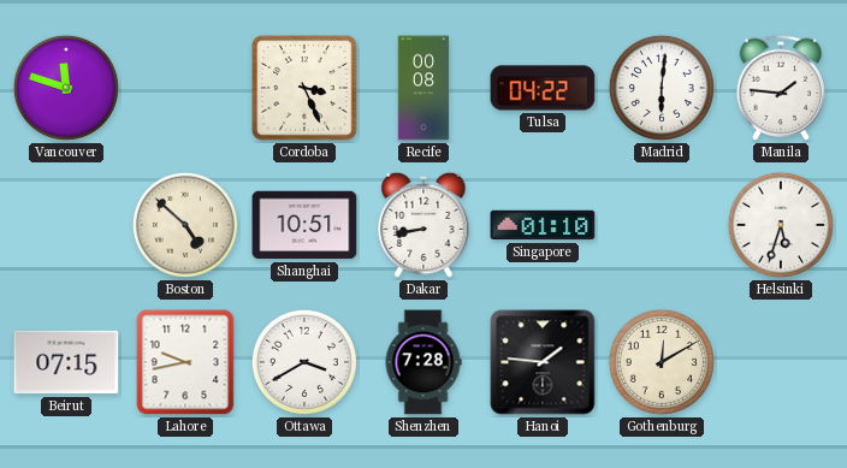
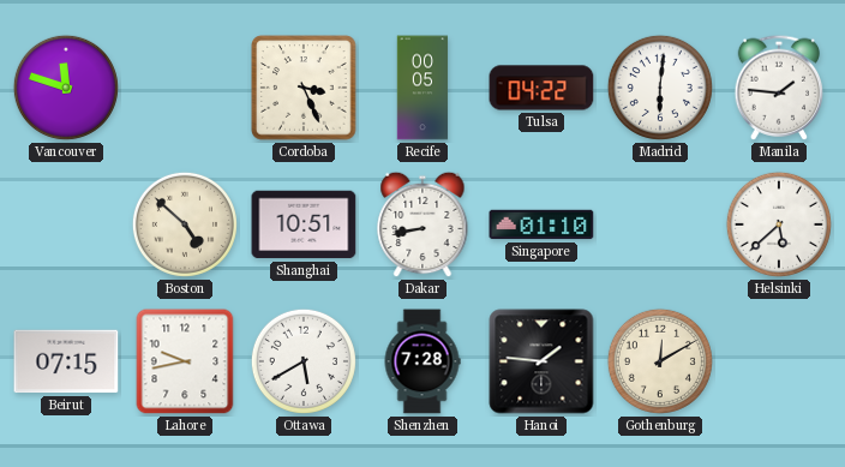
Recife: 00:08 -> 00:05
Helsinki: 5:33 -> 5:38
Ottawa: 3:40 -> 5:40
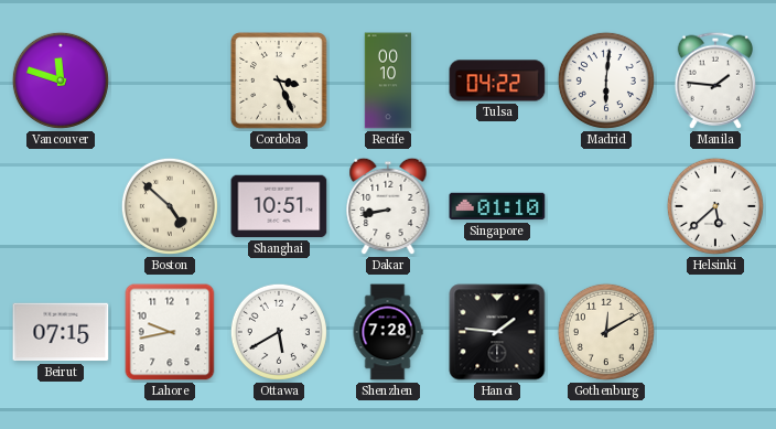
Recife: 00:05 -> 00:10
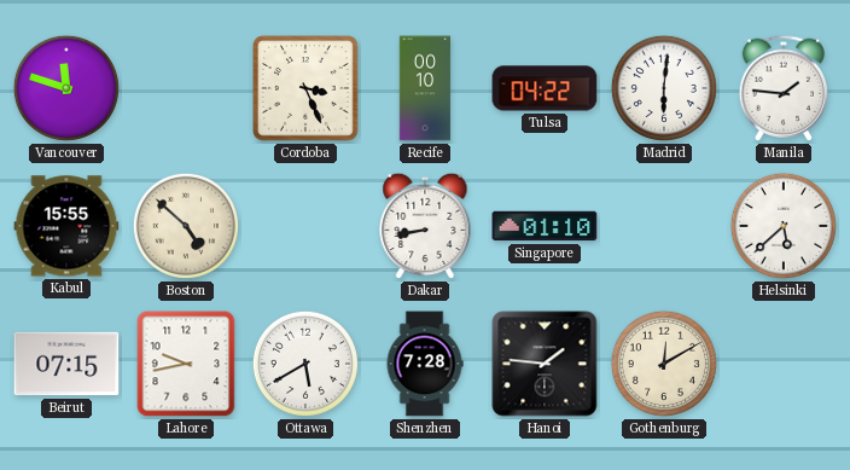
Kabul: none -> 15:55
Shanghai: 10:51 -> none
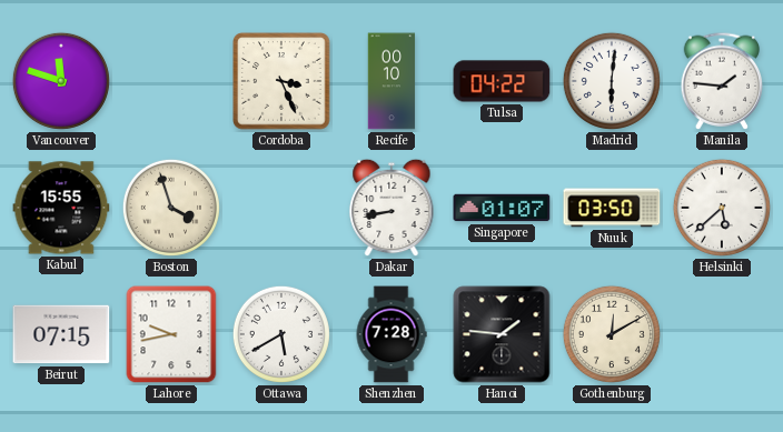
Boston: 4:52 -> 3:57
Singapore: 01:10 -> 01:07
Nuuk: none -> 03:50
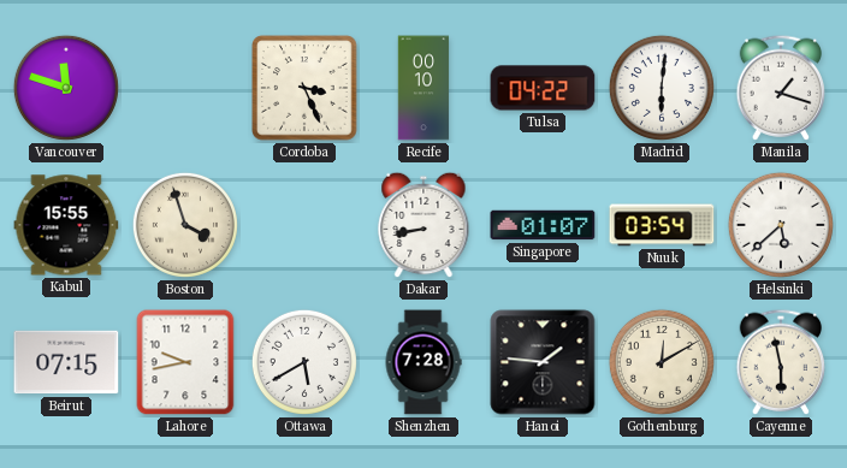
Manila: 1:46 -> 1:18
Nuuk: 03:50 -> 03:54
Cayenne: none -> 5:58
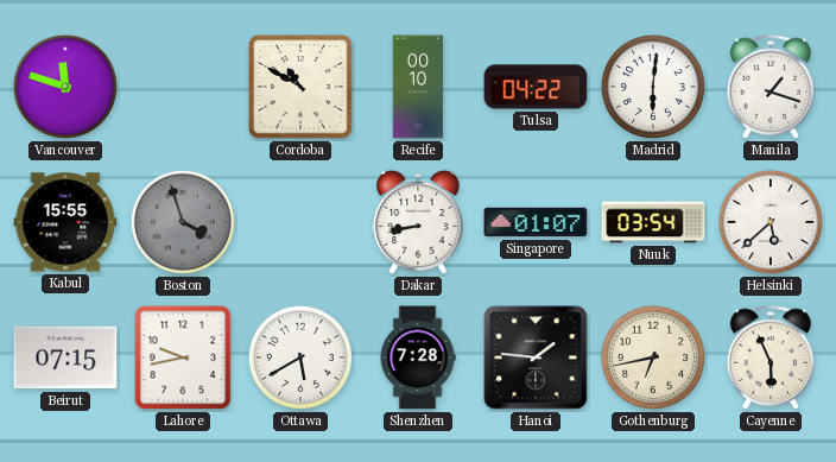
Cordoba: 3:26 -> 10:50
Boston dial: cream -> grey
Gothenburg: 12:10 -> 6:43
Cayenne: 5:58 -> 5:56
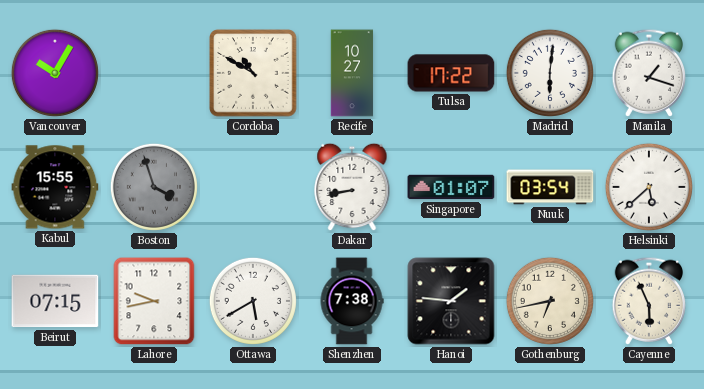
Vancouver: 11:48 -> 10:05
Recife: 00:10 -> 10:27
Tulsa: 04:22 -> 17:22
Shenzhen: 7:28 -> 7:38
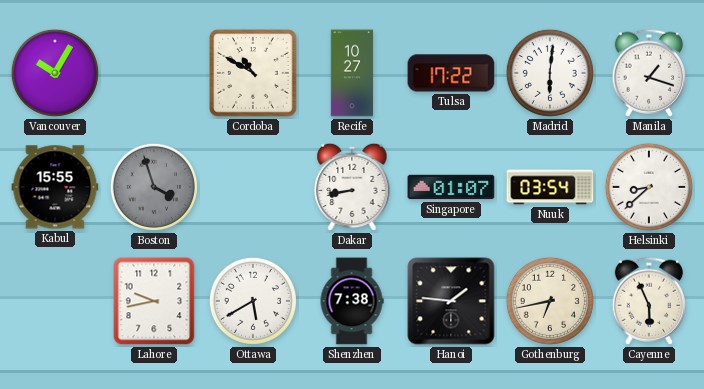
Helsinki: 5:38 -> 8:38
Beirut: 07:15 -> none
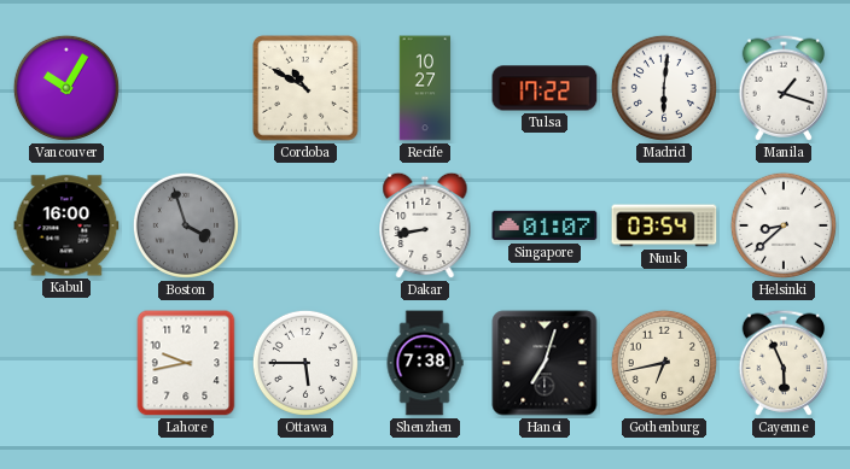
Kabul: 15:55 -> 16:00
Ottawa: 5:40 -> 5:45
Hanoi: 1:46 -> 7:03
